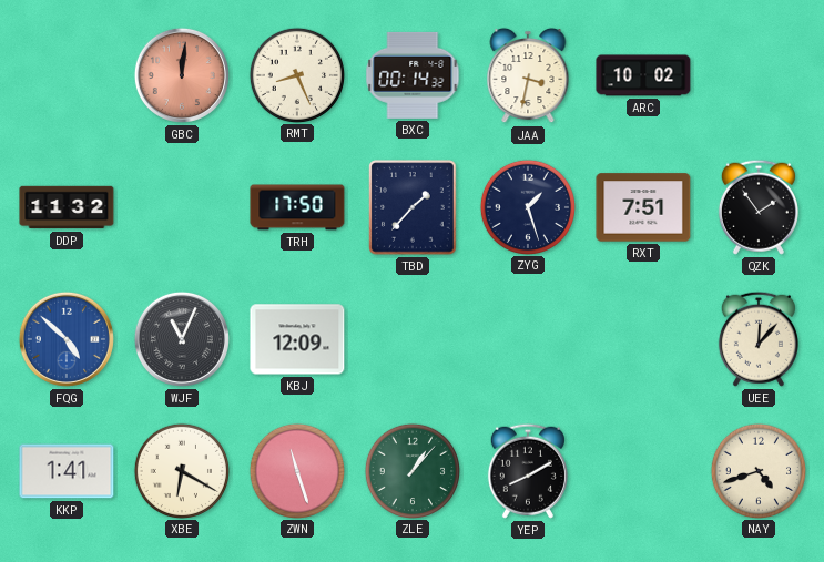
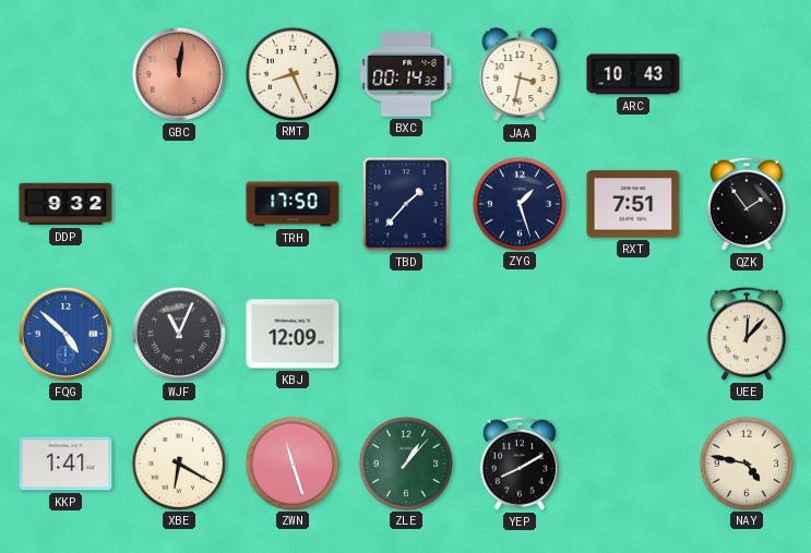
ARC: 10:02 -> 10:43
DDP: 11:32 -> 9:32
NAY: 4:42 -> 4:47
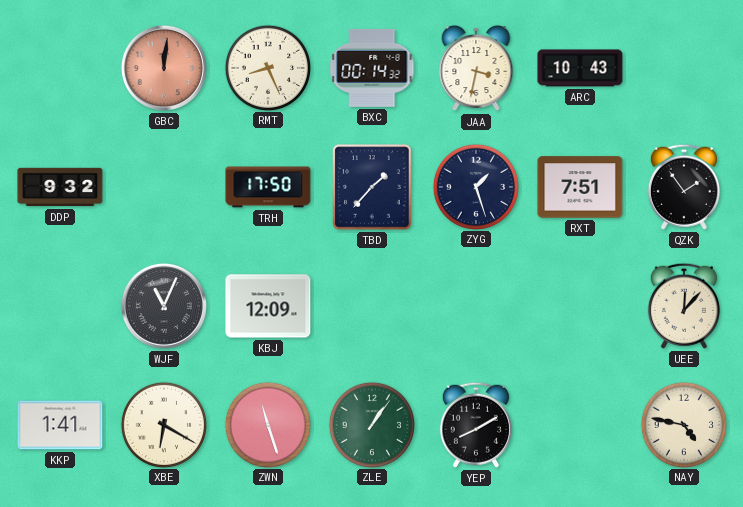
FQG: 4:52 -> none
ZLE: 1:07 -> 1:06
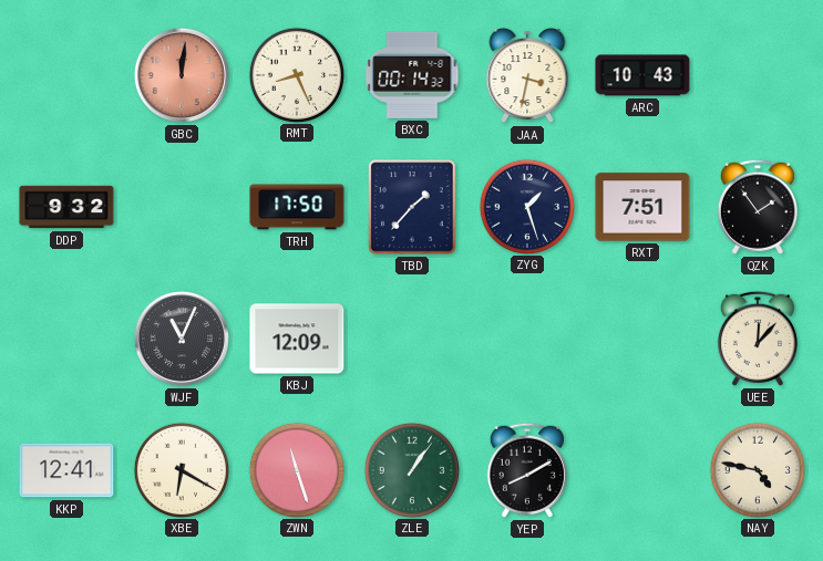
KKP: 1:41 -> 12:41
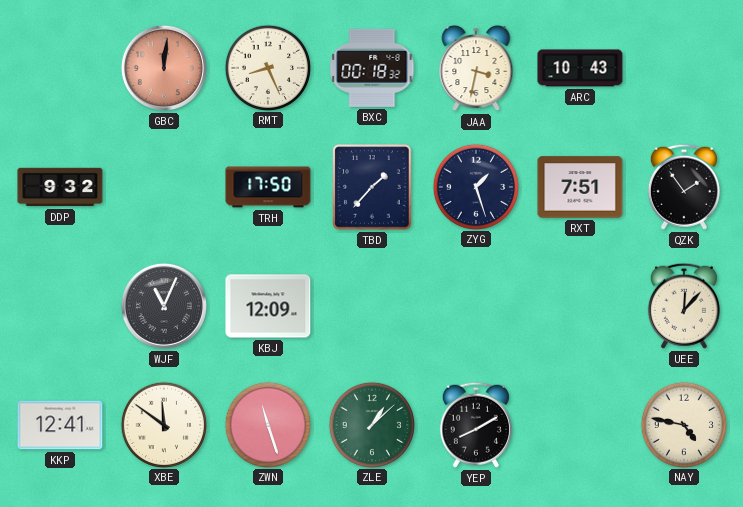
BXC: 00:14 -> 00:18
XBE: 6:20 -> 11:51
ZLE: 1:06 -> 1:08
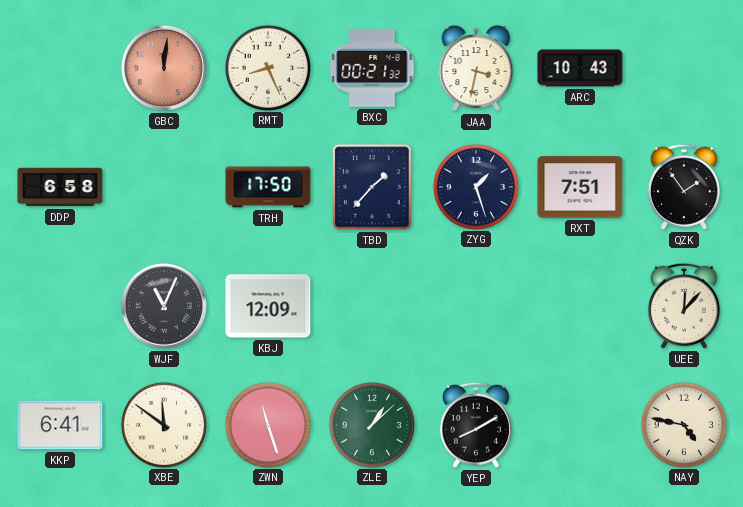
BXC: 00:18 -> 00:21
DDP: 9:32 -> 6:58
KKP: 12:41 -> 6:41
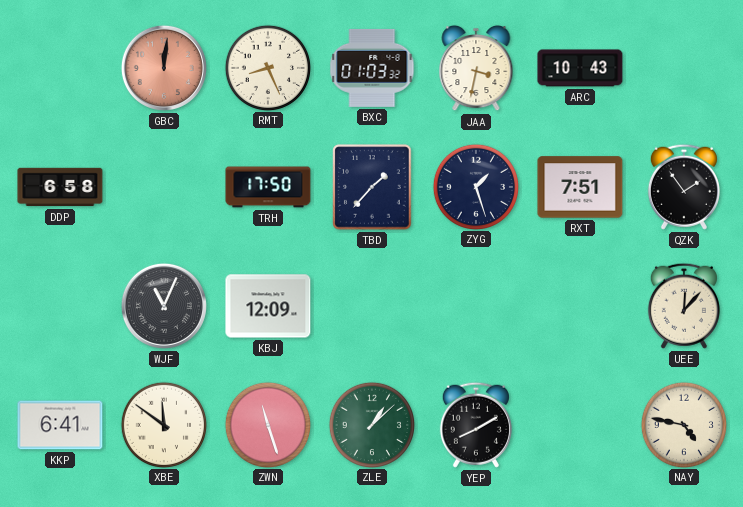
BXC: 00:21 -> 01:03
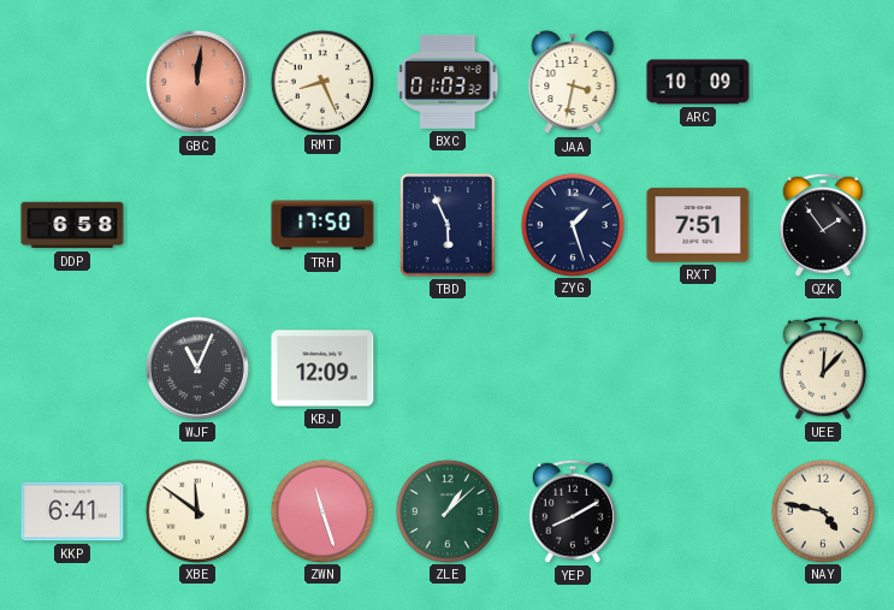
ARC: 10:43 -> 10:09
TBD: 1:37 -> 5:56
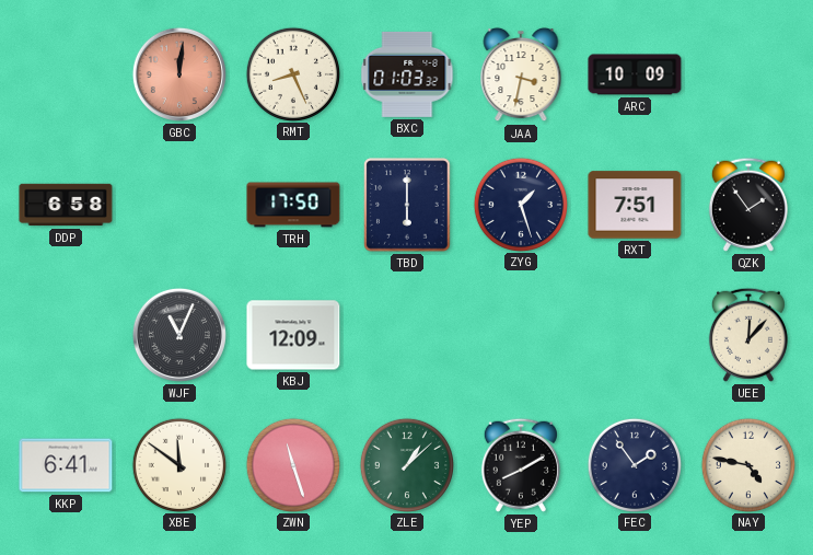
TBD: 5:56 -> 6:00
FEC: none -> 1:54
